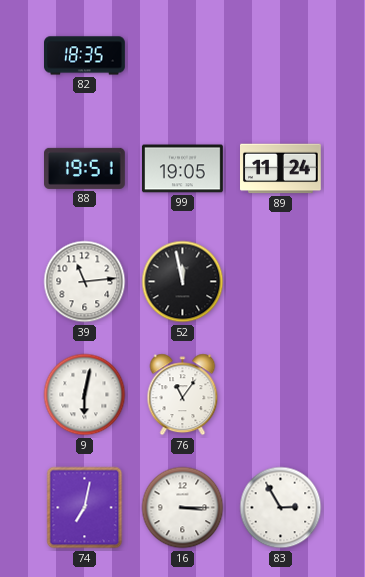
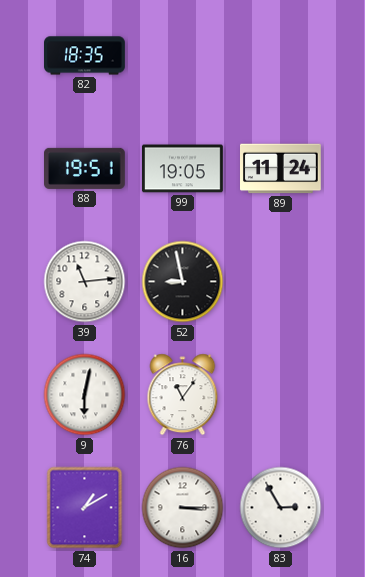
52: 11:58 -> 8:58
74: 7:02 -> 1:10
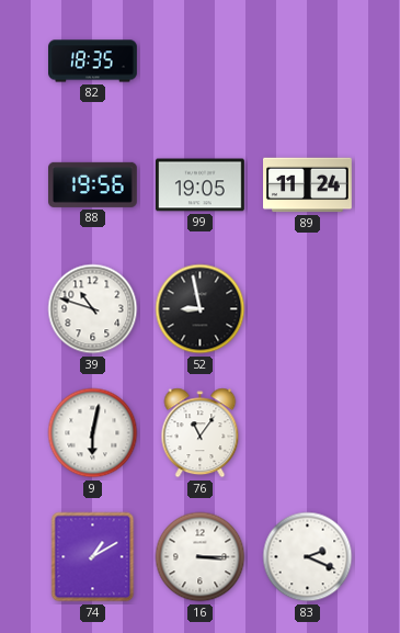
88: 19:51 -> 19:56
39: 11:14 -> 10:48
83: 2:55 -> 2:19
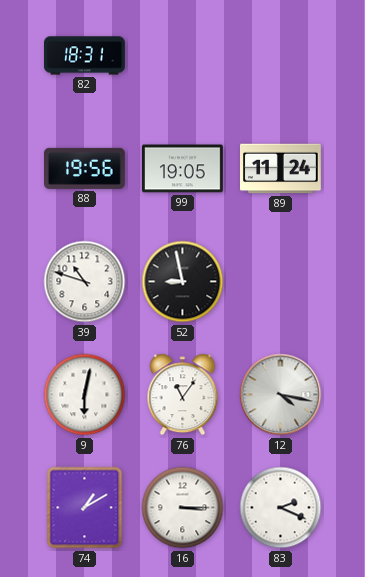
82: 18:35 -> 18:31
12: none -> 4:17
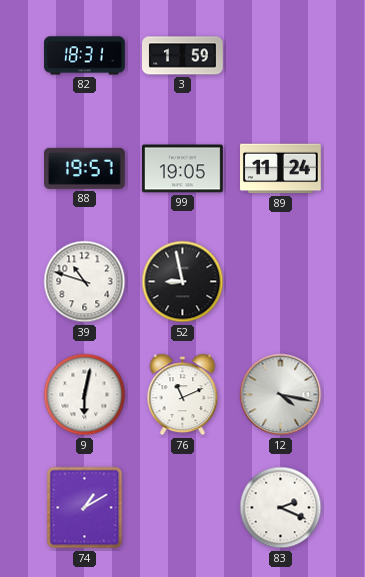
3: none -> 1:59
88: 19:56 -> 19:57
76: 11:06 -> 11:11
16: 3:15 -> none
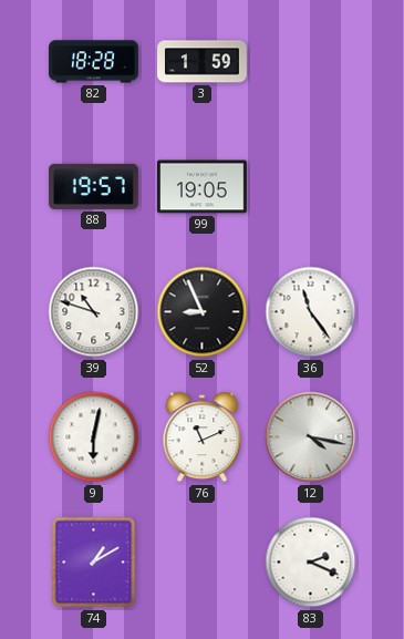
82: 18:31 -> 18:28
89: 11:24 -> none
52: 8:58 -> 8:56
36: none -> 11:24
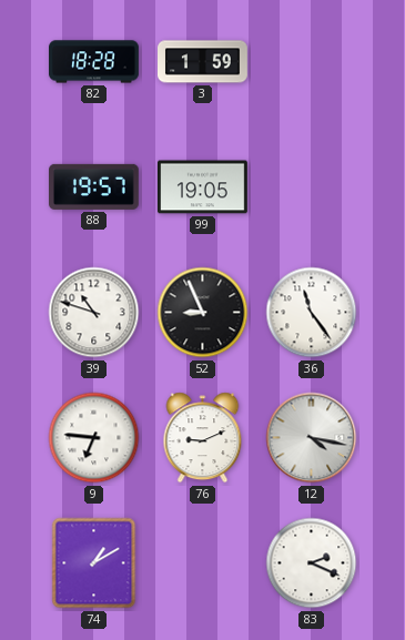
9: 6:02 -> 6:46
76: 11:11 -> 9:11
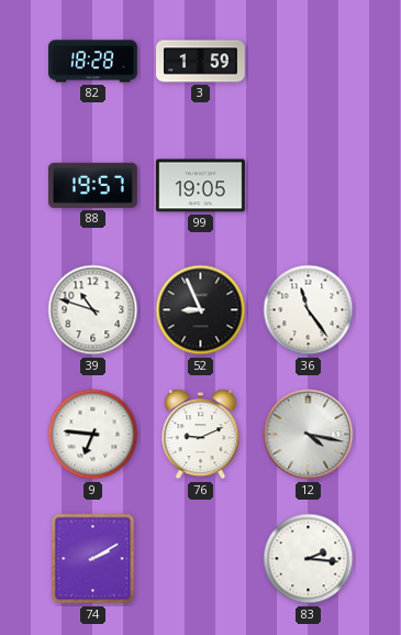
74: 1:10 -> 2:10
83: 2:19 -> 2:16
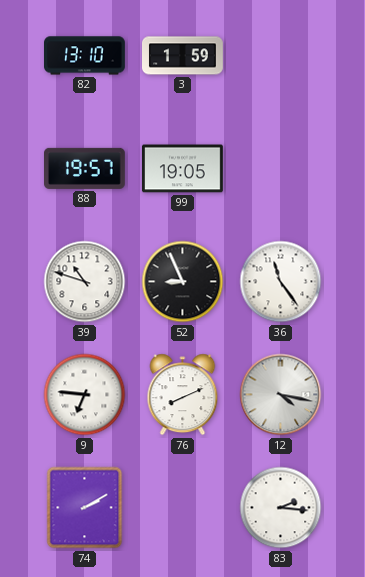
82: 18:28 -> 13:10
76: 9:11 -> 8:11
